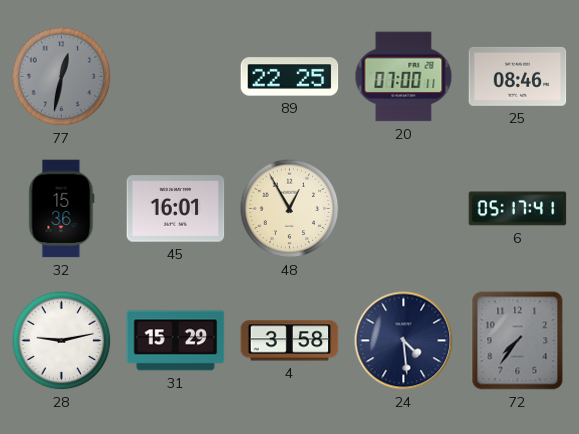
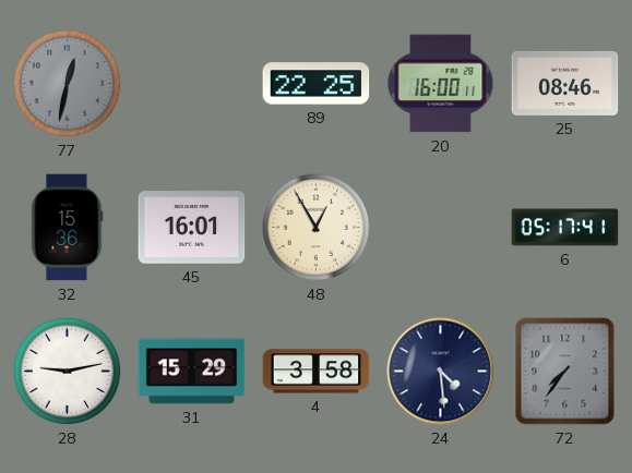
20: 07:00 -> 16:00
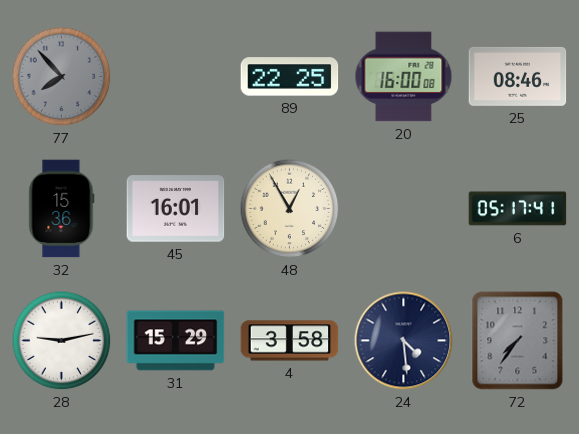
77: 12:32 -> 7:53
20: 16:00:11 -> 16:00:08
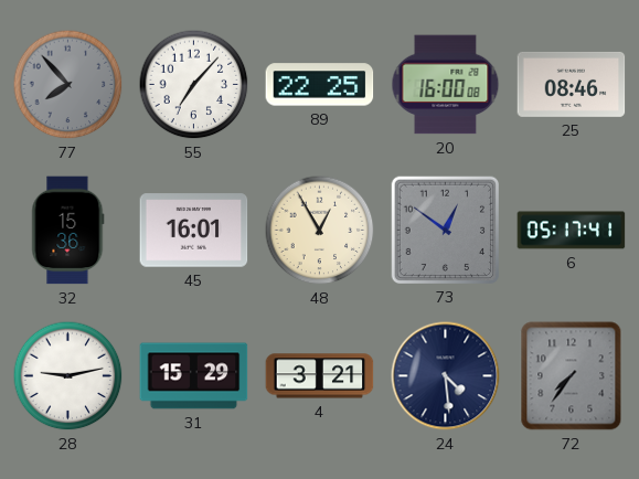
55: none -> 7:07
73: none -> 12:51
4: 3:58 -> 3:21
